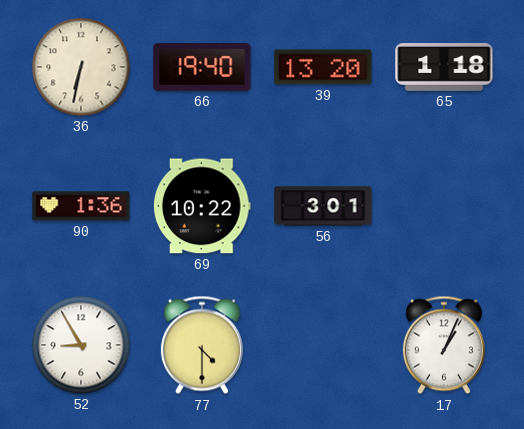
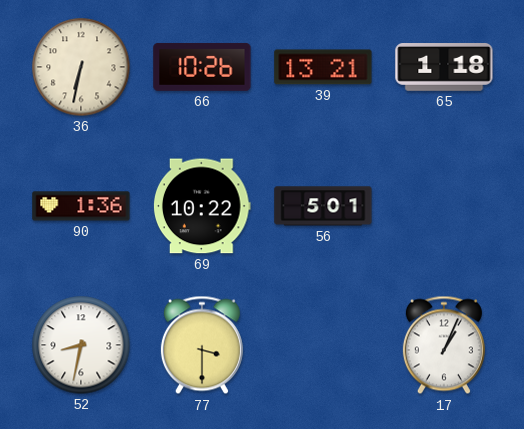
66: 19:40 -> 10:26
39: 13:20 -> 13:21
56: 3:01 -> 5:01
52: 8:55 -> 8:32
77: 4:30 -> 3:30
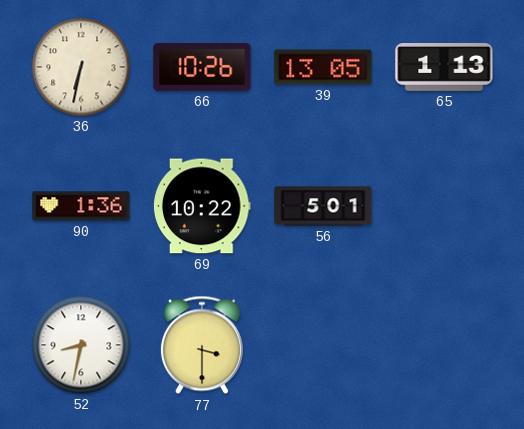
39: 13:21 -> 13:05
65: 1:18 -> 1:13
17: 1:04 -> none
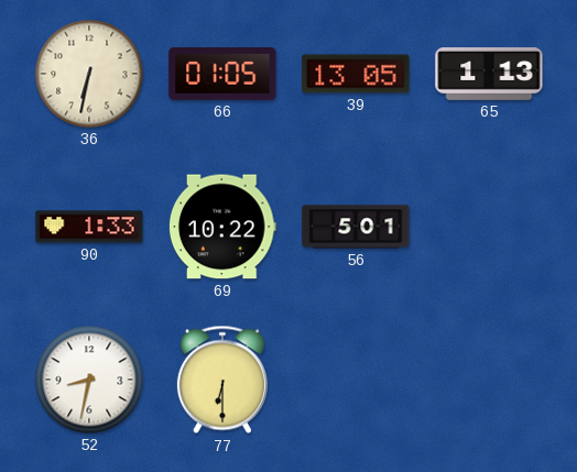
66: 10:26 -> 01:05
90: 1:36 -> 1:33
77: 3:30 -> 6:30
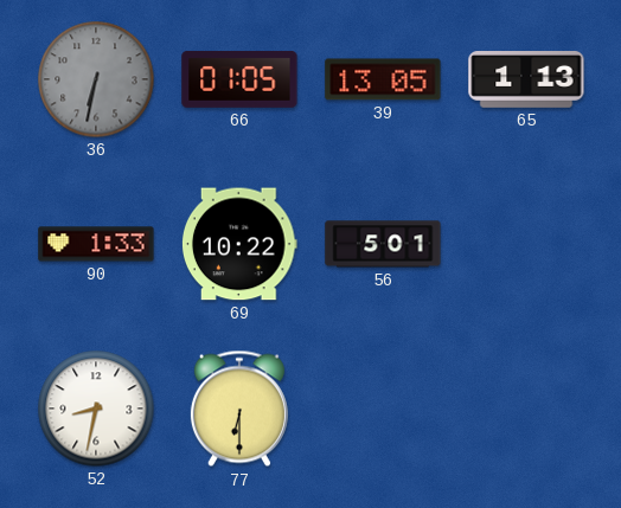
36 dial: cream -> grey
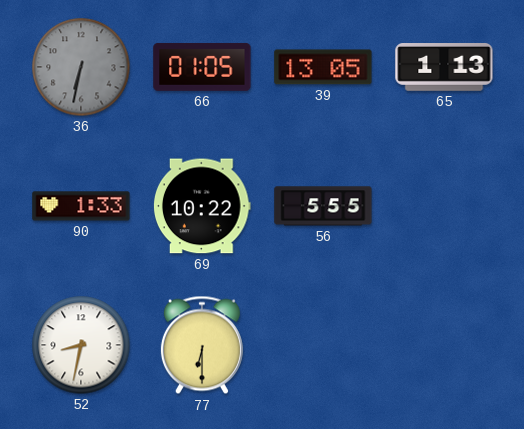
56: 5:01 -> 5:55
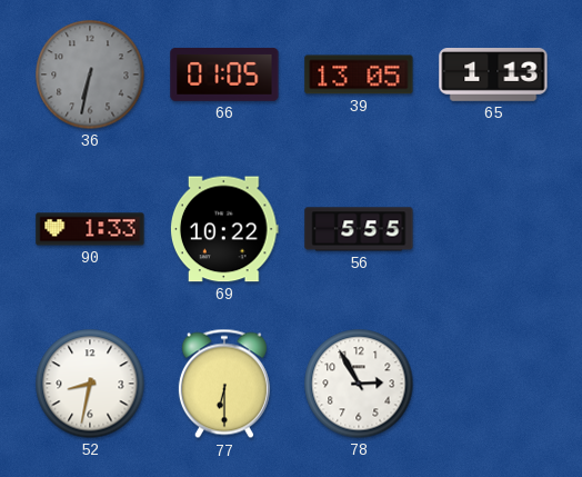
78: none -> 2:55
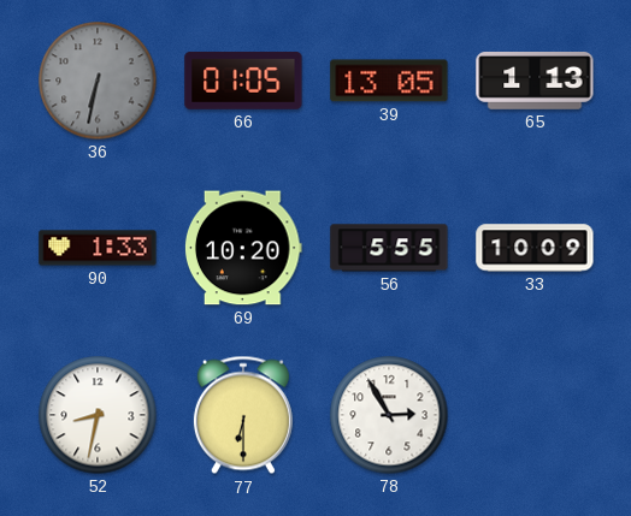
69: 10:22 -> 10:20
33: none -> 10:09
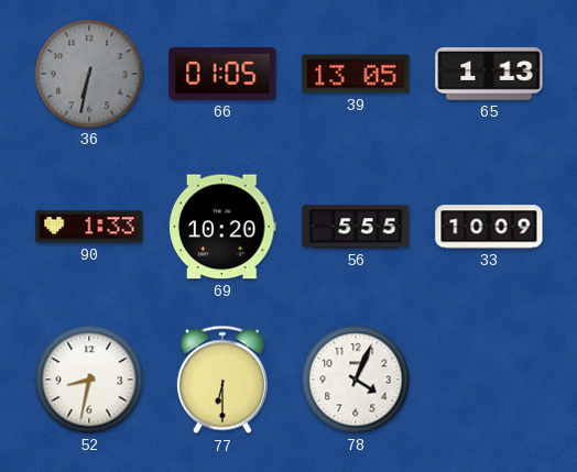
78: 2:55 -> 4:04
